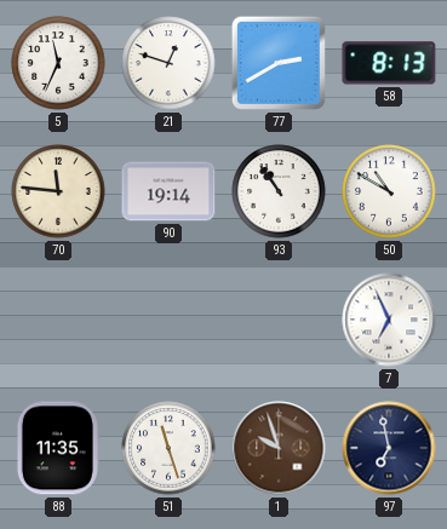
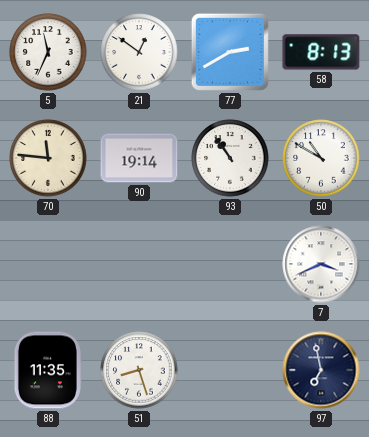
21: 12:48 -> 12:51
7: 6:56 -> 3:41
51: 11:27 -> 8:27
1: 9:57 -> none
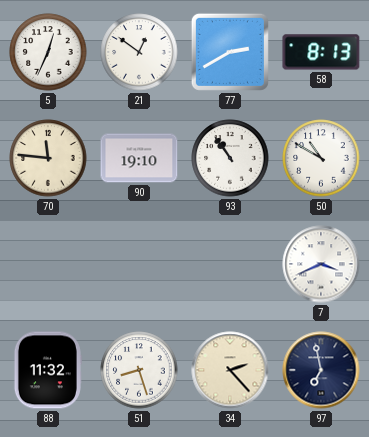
5: 11:34 -> 12:34
90: 19:14 -> 19:10
88: 11:35 -> 11:32
34: none -> 2:23
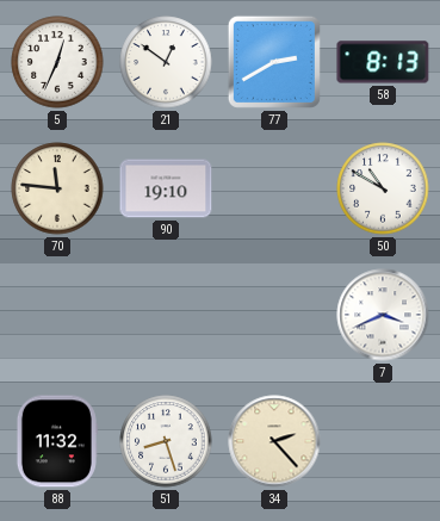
93: 10:54 -> none
97: 6:58 -> none
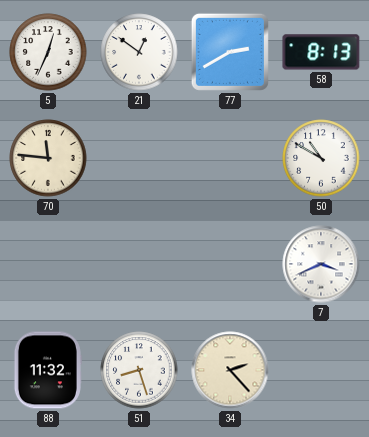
90: 19:10 -> none
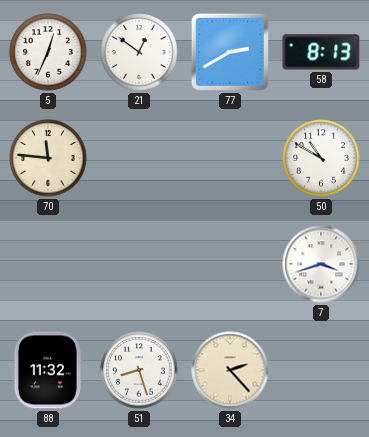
7: 3:41 -> 3:42
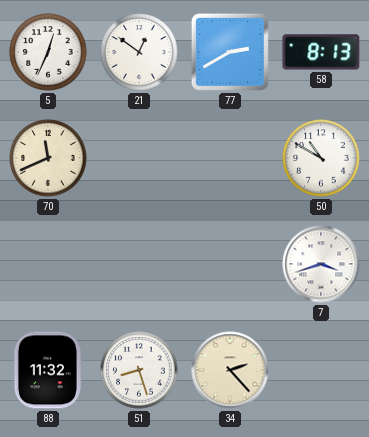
70: 11:46 -> 11:41
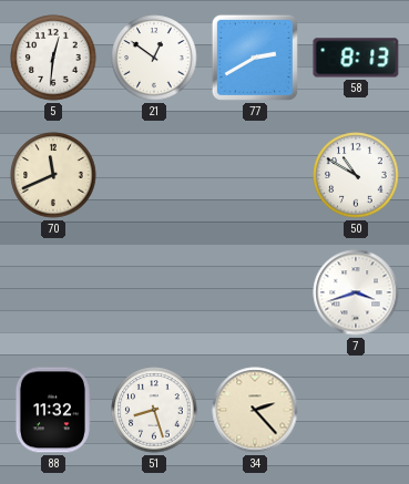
5: 12:34 -> 12:31
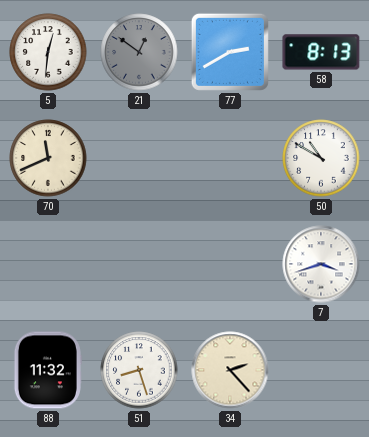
21 dial: white -> grey
